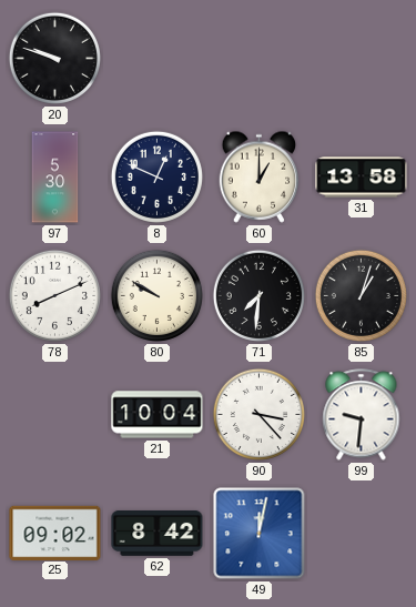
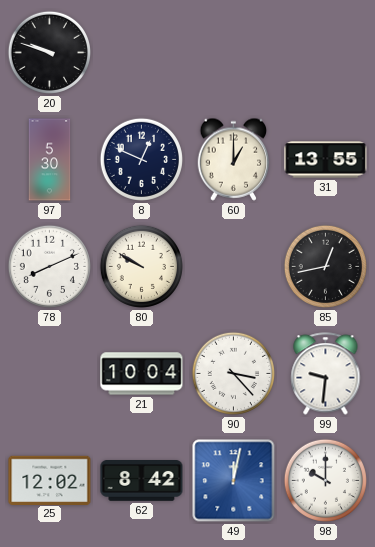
31: 13:58 -> 13:55
71: 7:31 -> none
85: 1:03 -> 12:43
25: 09:02 -> 12:02
98: none -> 10:00
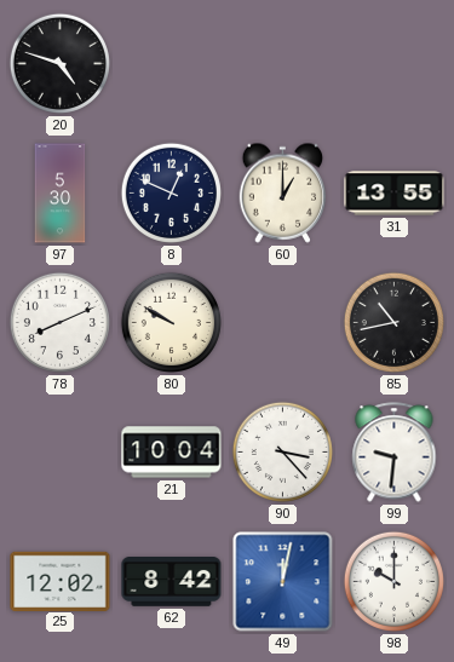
20: 9:48 -> 4:48
85: 12:43 -> 10:43
